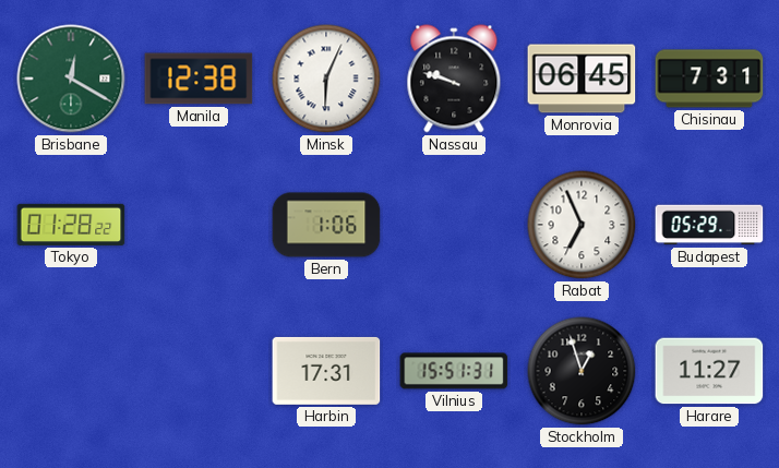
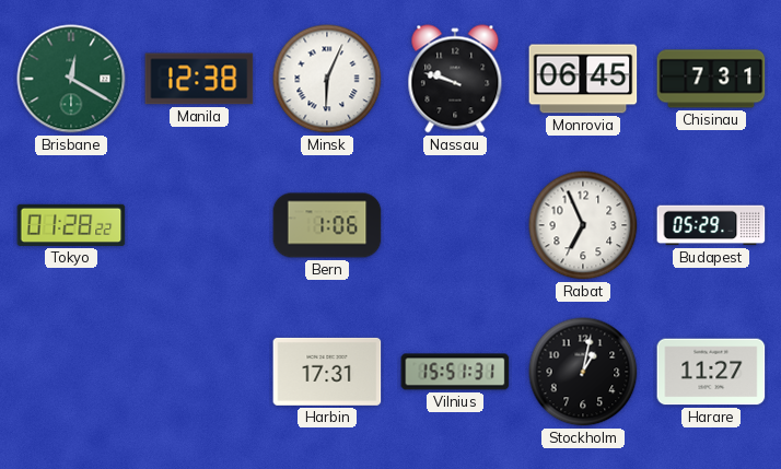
Stockholm: 12:57 -> 1:02
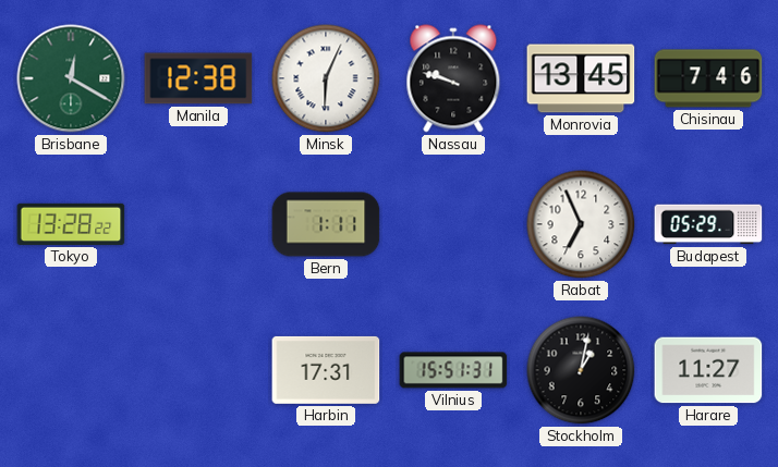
Monrovia: 06:45 -> 13:45
Chisinau: 7:31 -> 7:46
Tokyo: 01:28 -> 13:28
Bern: 1:06 -> 1:11
